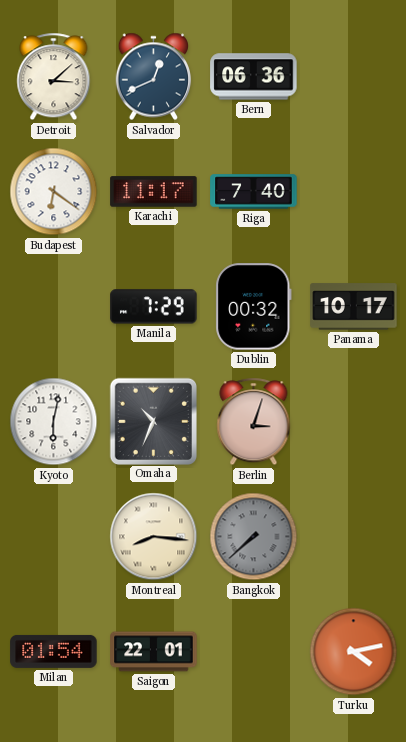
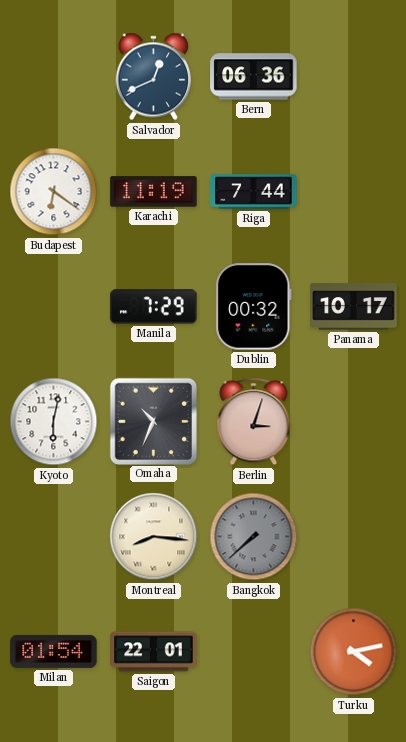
Detroit: 3:08 -> none
Karachi: 11:17 -> 11:19
Riga: 7:40 -> 7:44
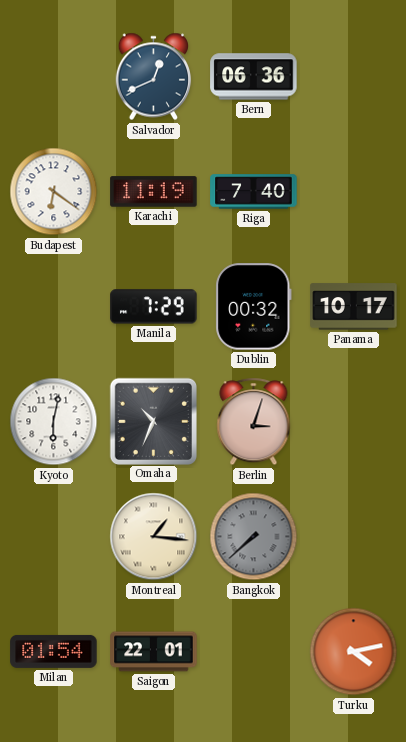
Riga: 7:44 -> 7:40
Montreal: 8:16 -> 1:16
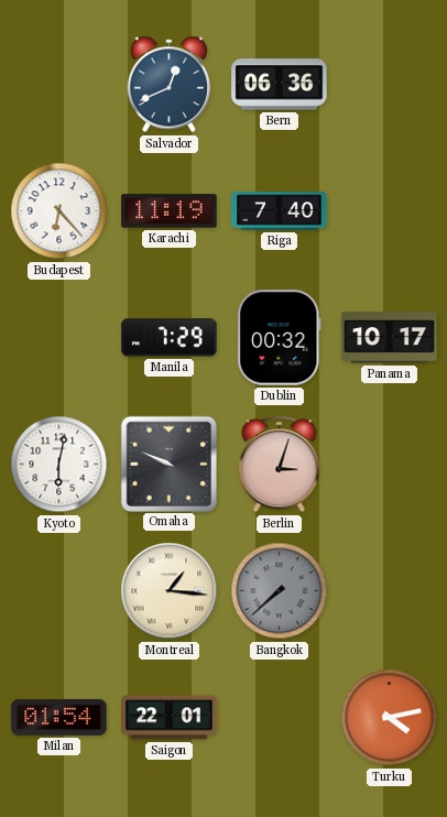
Budapest: 6:21 -> 6:23
Omaha: 10:34 -> 9:49
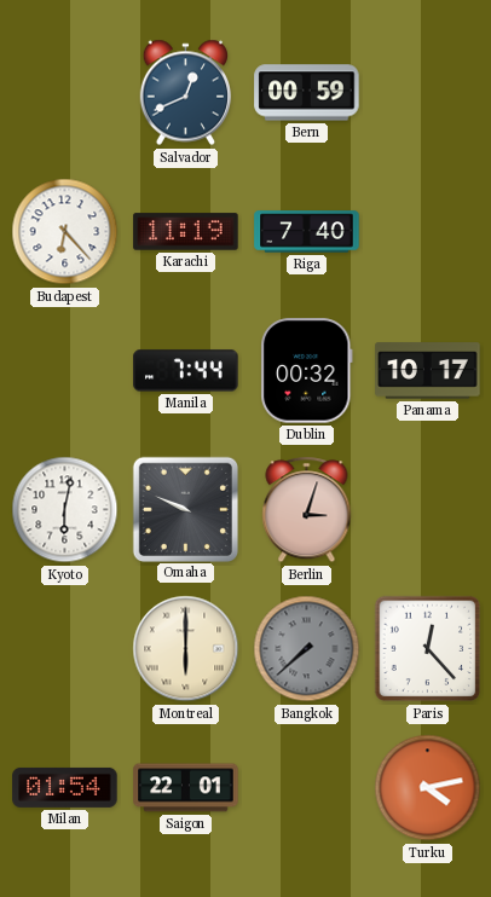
Bern: 06:36 -> 00:59
Manila: 7:29 -> 7:44
Montreal: 1:16 -> 6:00
Paris: none -> 12:23
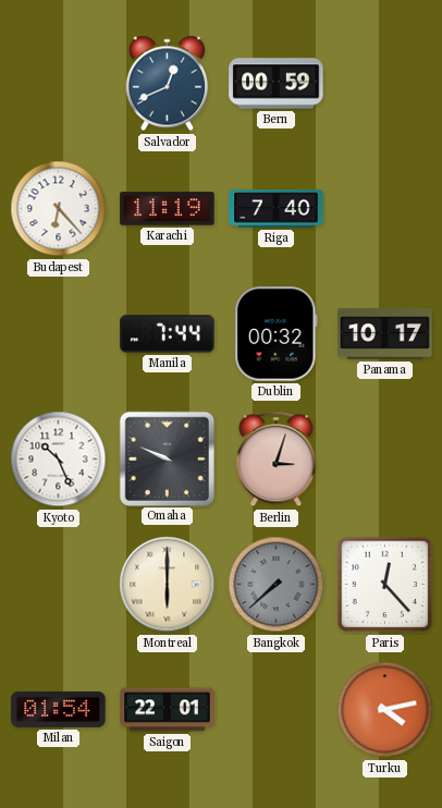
Kyoto: 6:02 -> 10:26
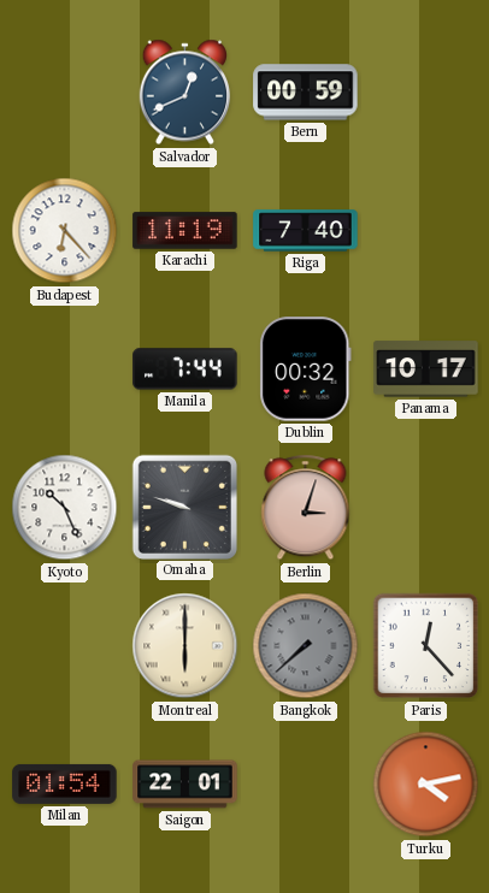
Omaha: 9:49 -> 9:48
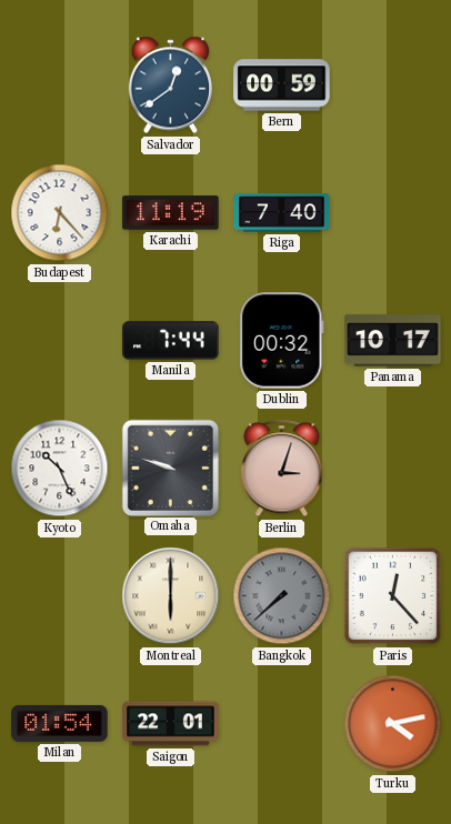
Salvador: 12:41 -> 12:39
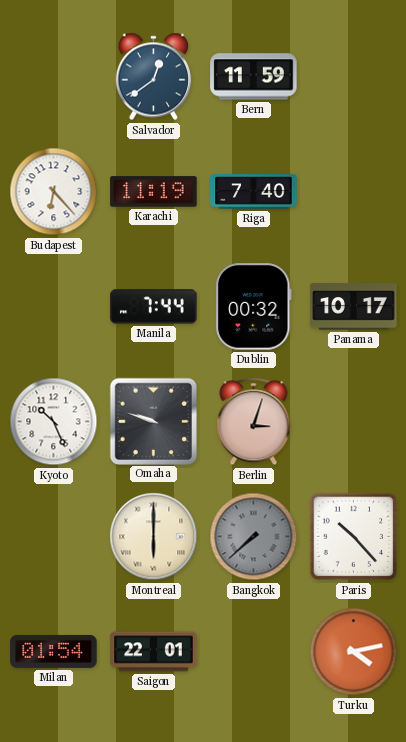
Bern: 00:59 -> 11:59
Paris: 12:23 -> 10:23
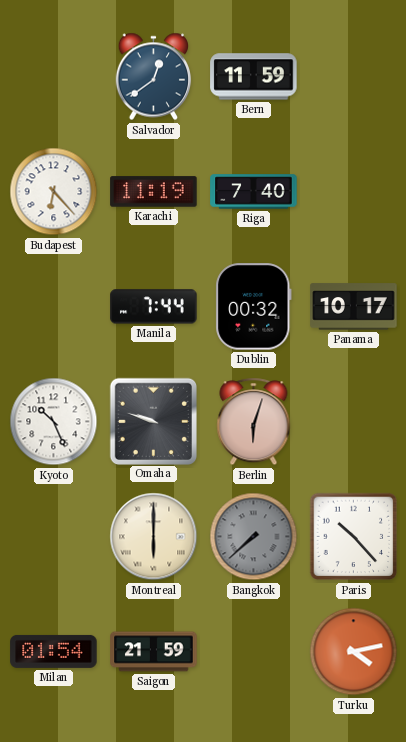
Berlin: 3:03 -> 6:03
Saigon: 22:01 -> 21:59
